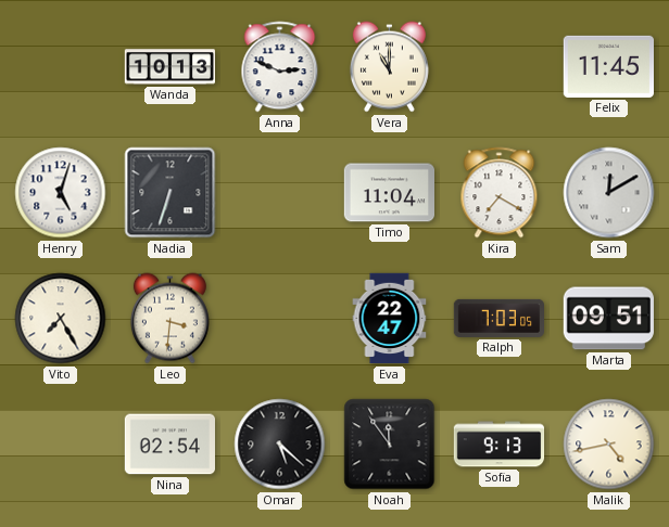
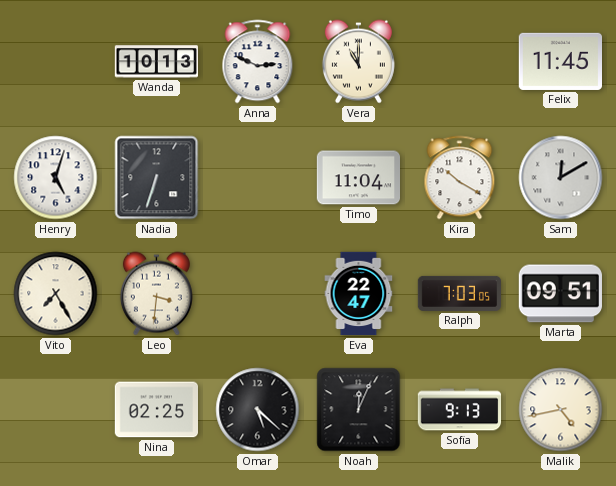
Kira: 7:20 -> 10:20
Nina: 02:54 -> 02:25
Noah: 11:54 -> 12:04
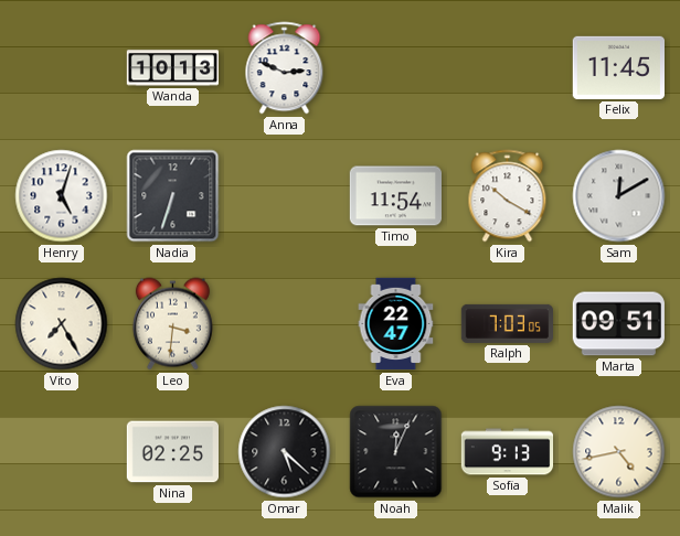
Vera: 11:00 -> none
Timo: 11:04 -> 11:54
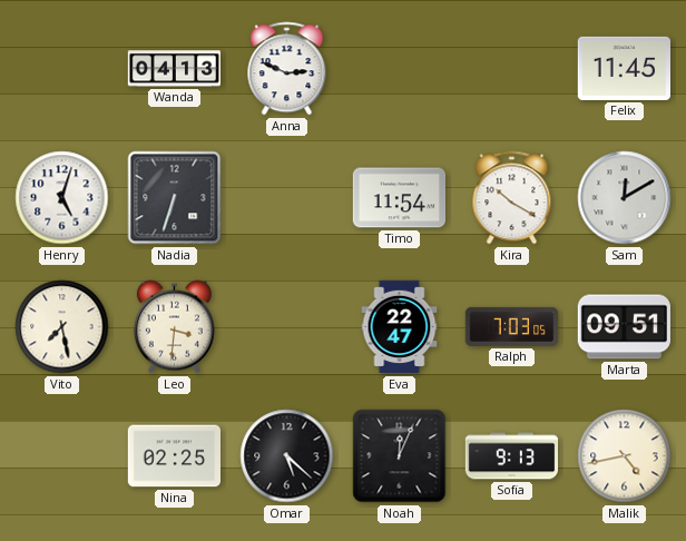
Wanda: 10:13 -> 04:13
Vito: 7:25 -> 7:28
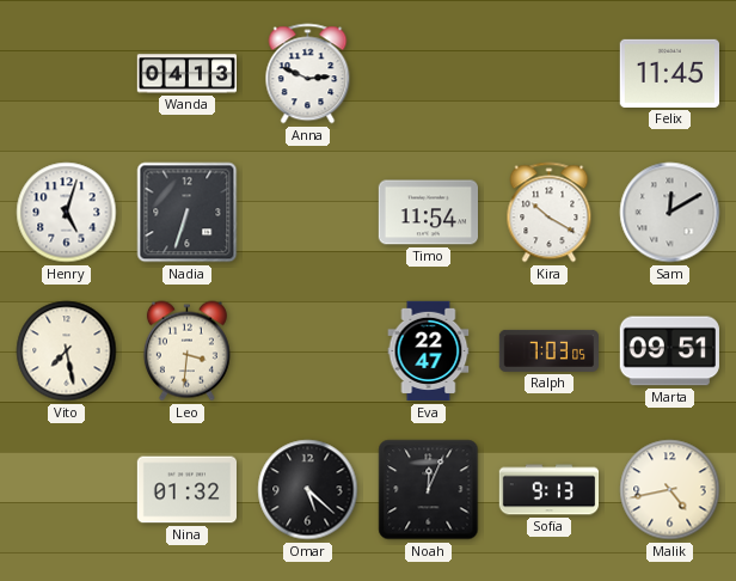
Nina: 02:25 -> 01:32
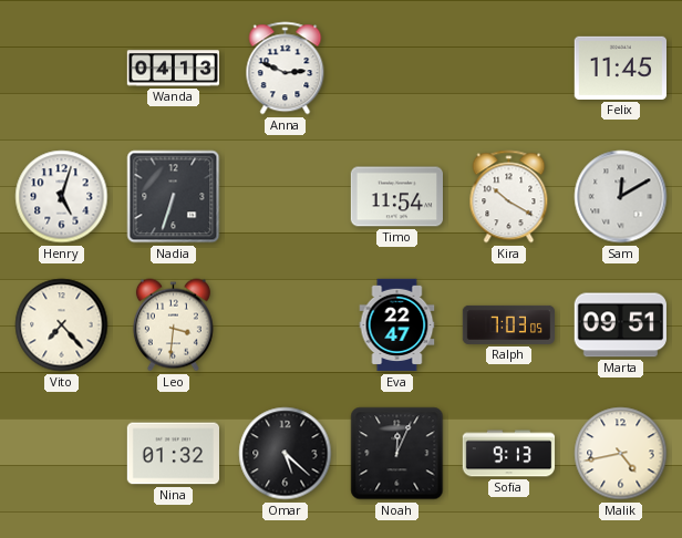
Vito: 7:28 -> 7:23
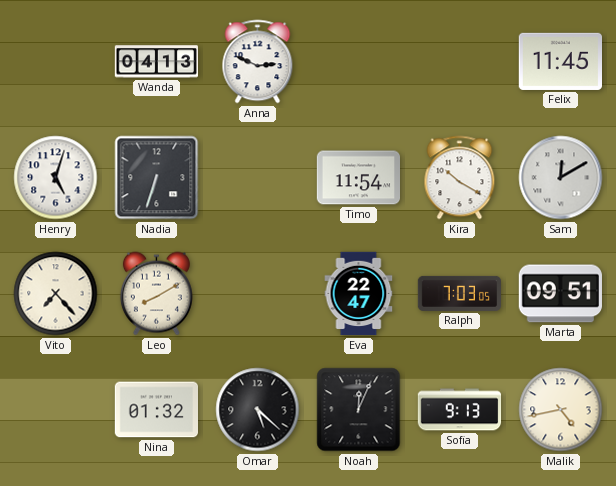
Leo: 3:31 -> 8:10
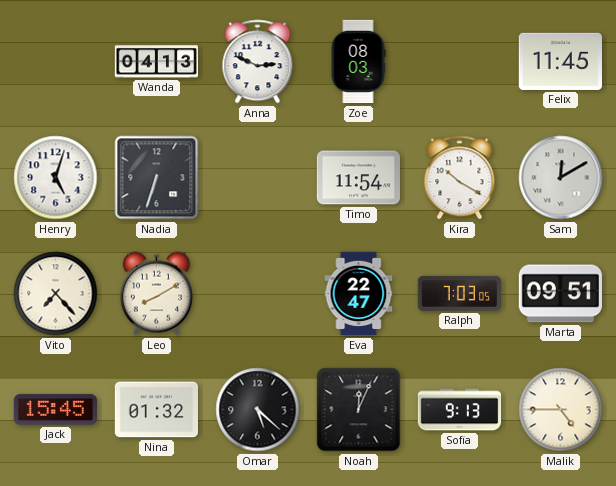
Zoe: none -> 08:03
Jack: none -> 15:45
Malik: 4:43 -> 4:45
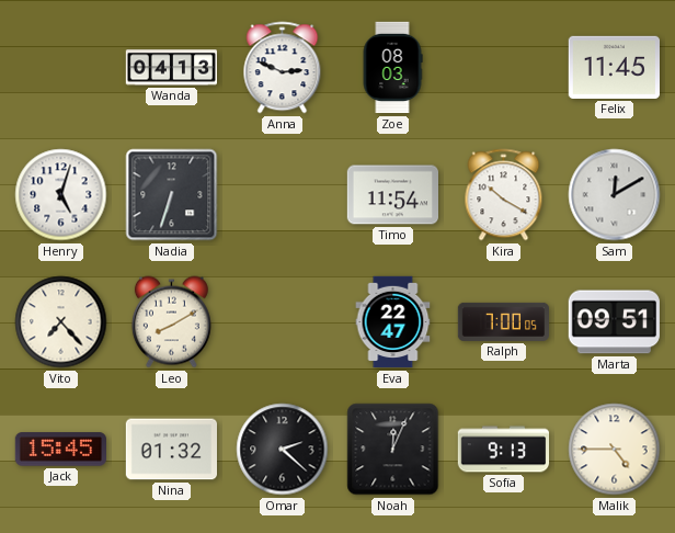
Ralph: 7:03 -> 7:00
Omar: 5:22 -> 2:22
